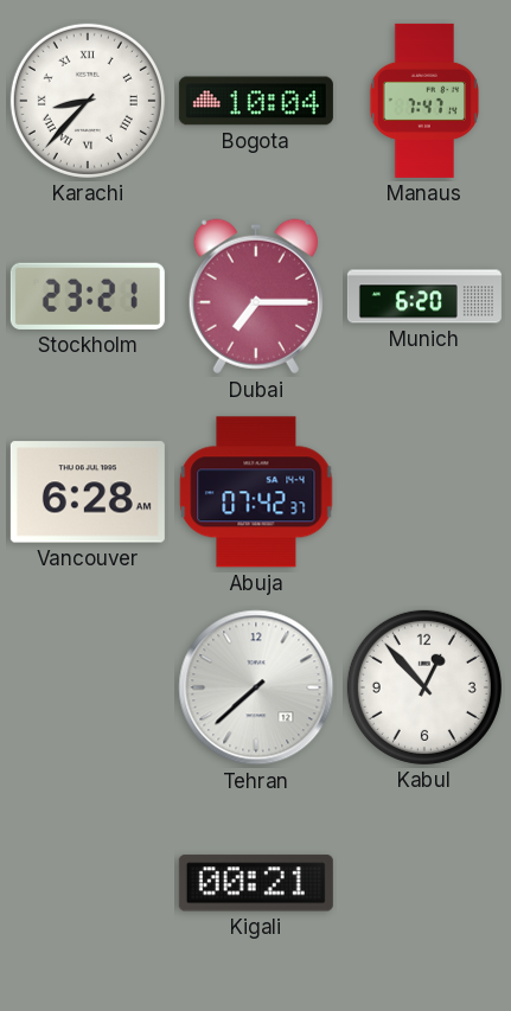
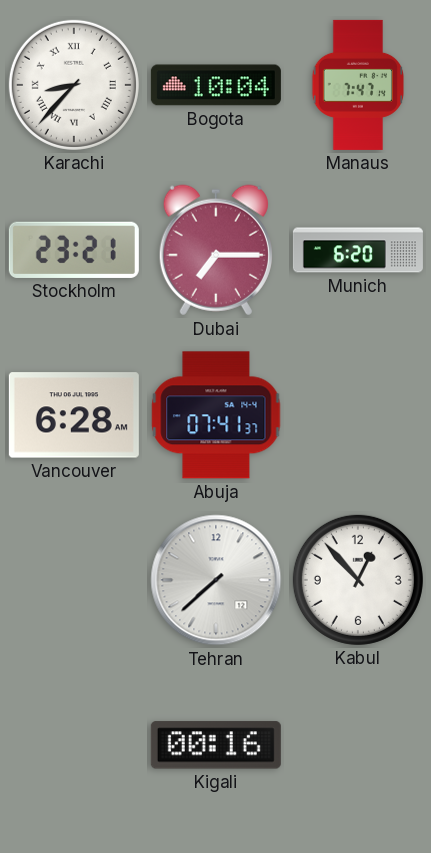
Abuja: 07:42 -> 07:41
Kigali: 00:21 -> 00:16
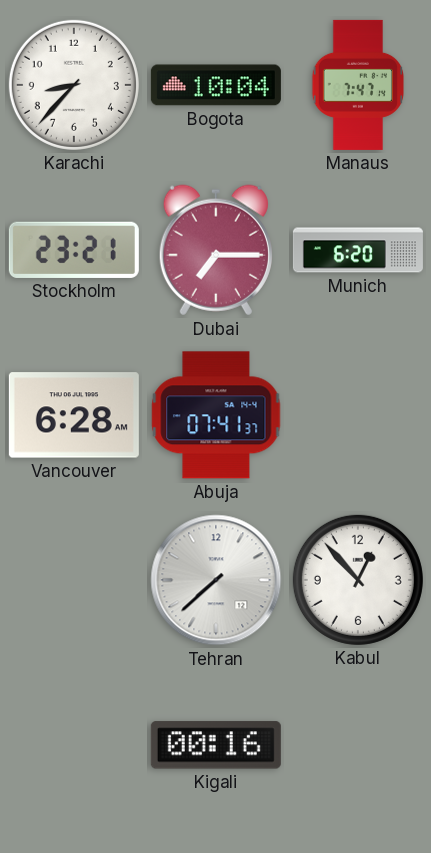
Karachi numerals: Roman -> Arabic
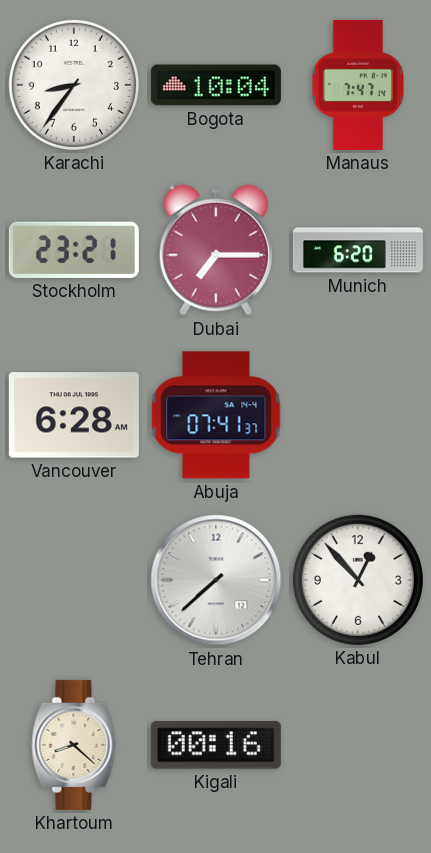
Karachi: 8:37 -> 8:36
Khartoum: none -> 8:22
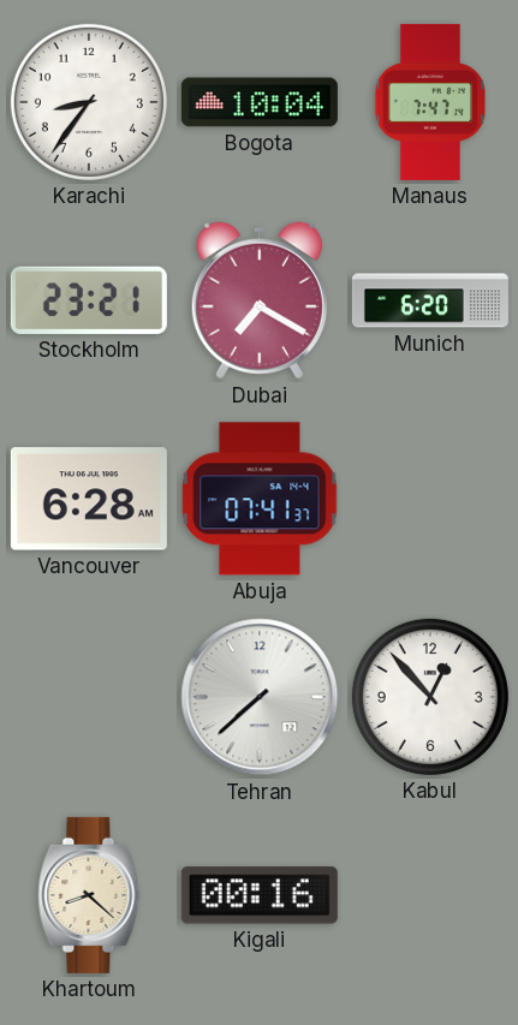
Dubai: 7:15 -> 7:20
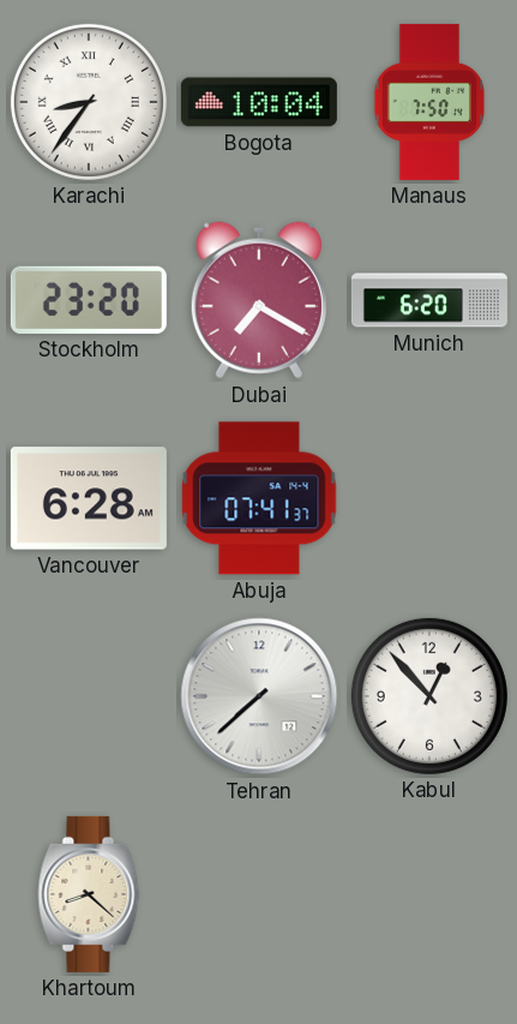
Karachi numerals: Arabic -> Roman
Manaus: 7:47 -> 7:50
Stockholm: 23:21 -> 23:20
Kigali: 00:16 -> none
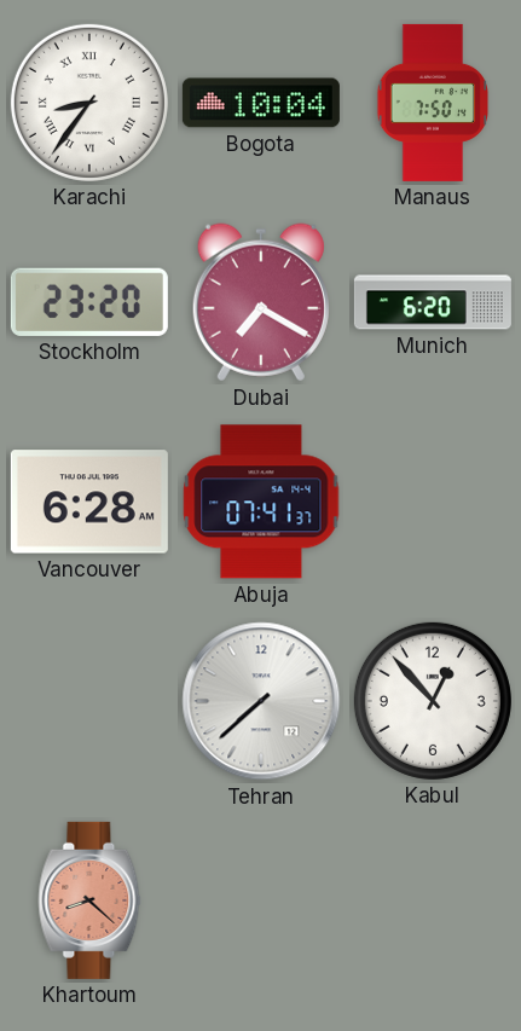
Khartoum dial: cream -> salmon
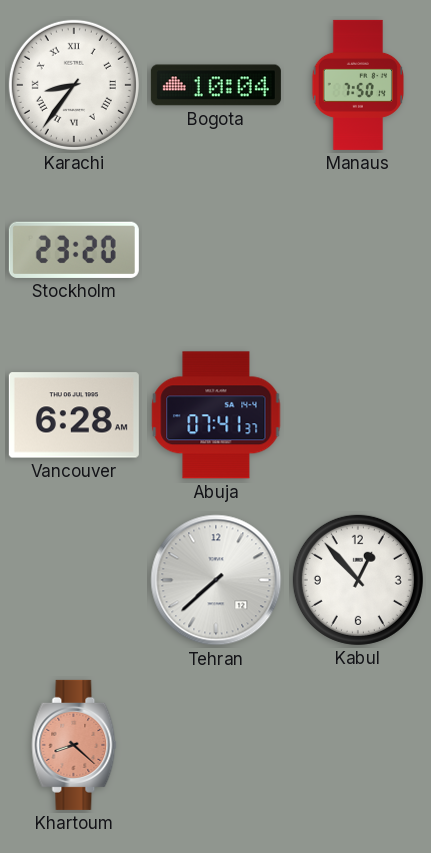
Dubai: 7:20 -> none
Munich: 6:20 -> none
